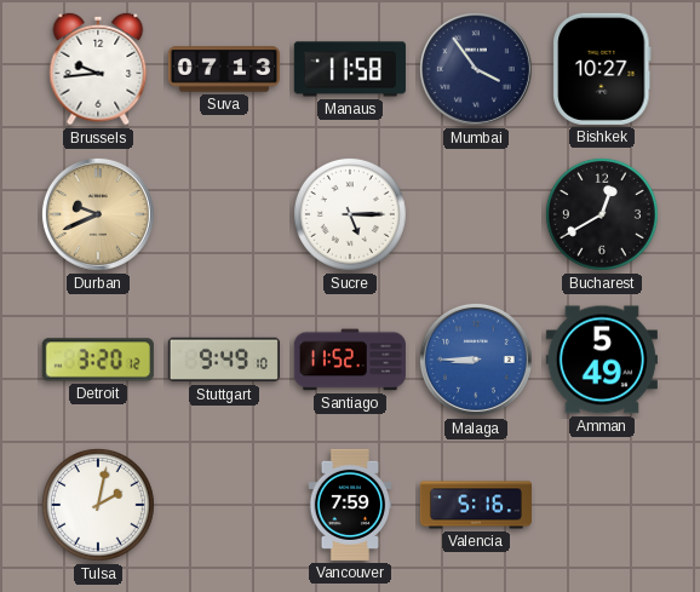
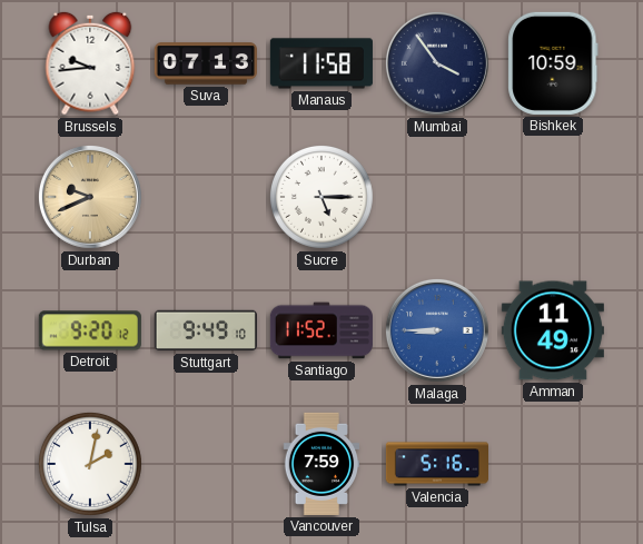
Bishkek: 10:27 -> 10:59
Bucharest: 12:40 -> none
Detroit: 3:20 -> 9:20
Amman: 5:49 -> 11:49
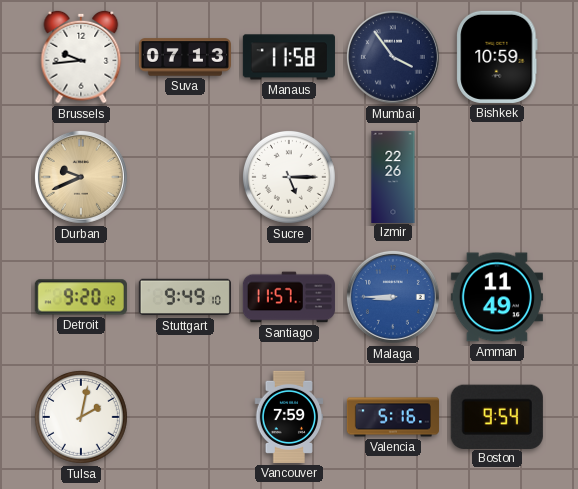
Izmir: none -> 22:26
Santiago: 11:52 -> 11:57
Boston: none -> 9:54
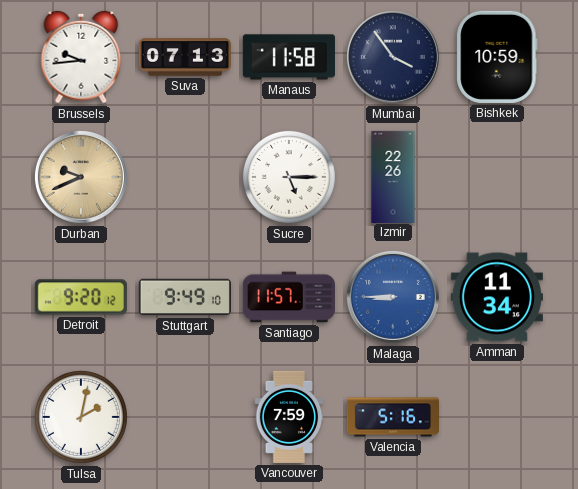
Amman: 11:49 -> 11:34
Boston: 9:54 -> none
